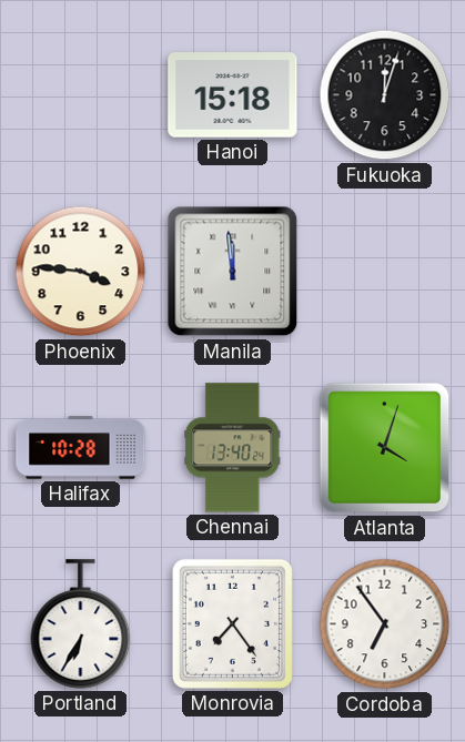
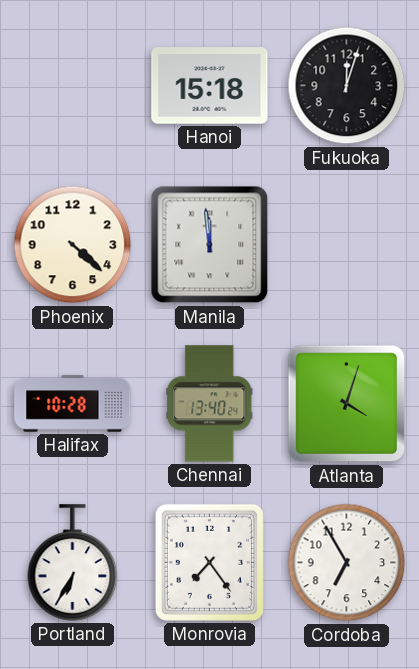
Phoenix: 3:46 -> 4:22
Cordoba: 6:54 -> 6:55
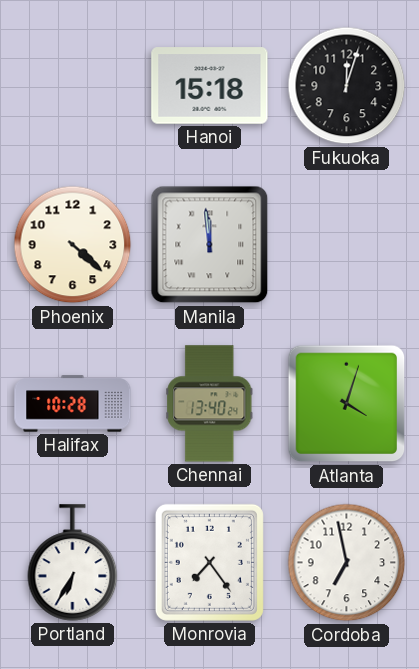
Cordoba: 6:55 -> 6:58
